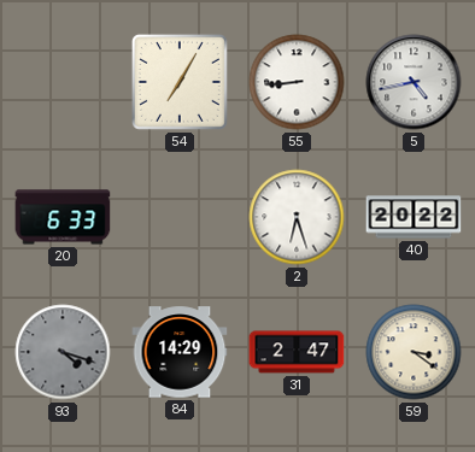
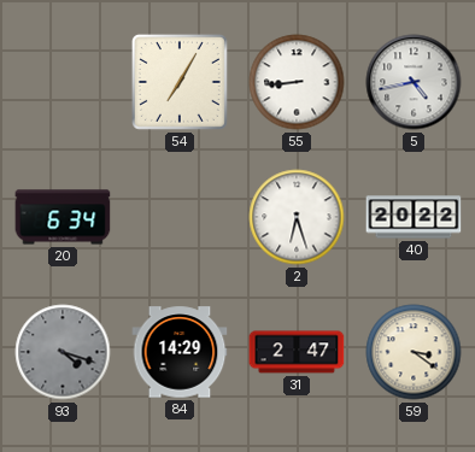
20: 6:33 -> 6:34
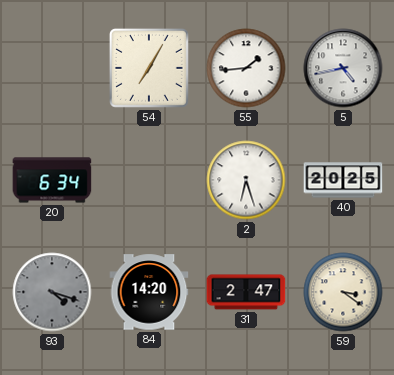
55: 8:44 -> 1:44
40: 20:22 -> 20:25
84: 14:29 -> 14:20
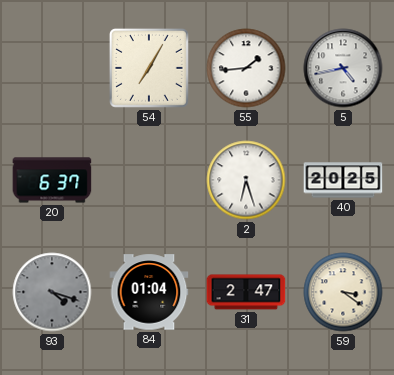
20: 6:34 -> 6:37
84: 14:20 -> 01:04
